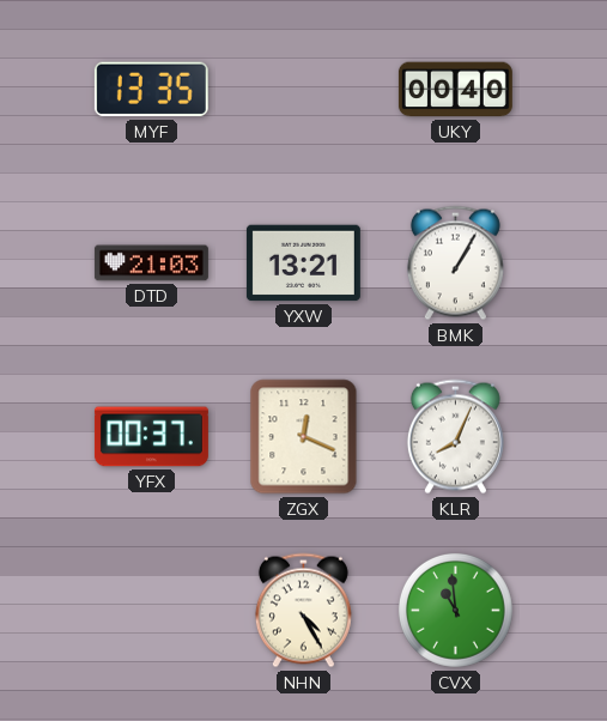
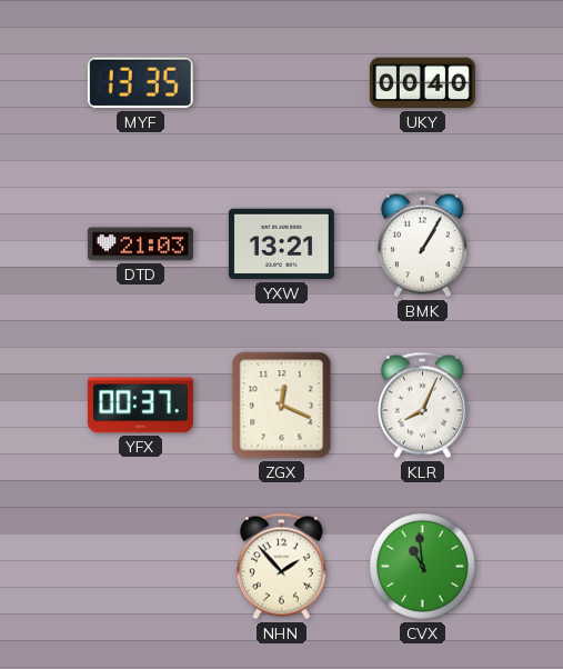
NHN: 4:25 -> 1:53
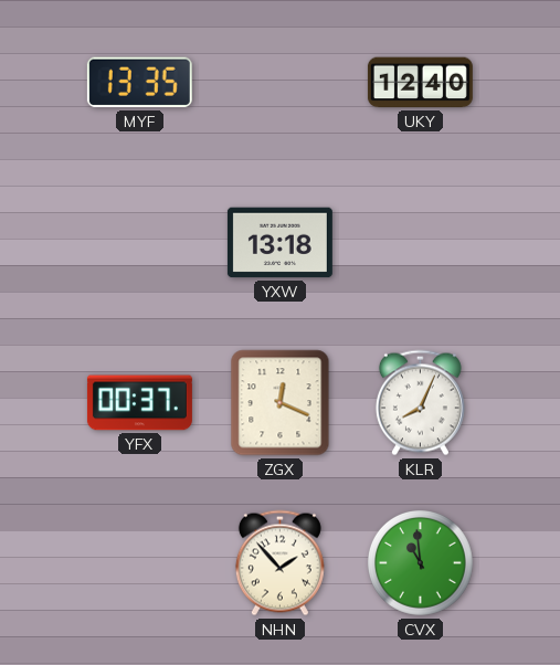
UKY: 00:40 -> 12:40
DTD: 21:03 -> none
YXW: 13:21 -> 13:18
BMK: 1:05 -> none
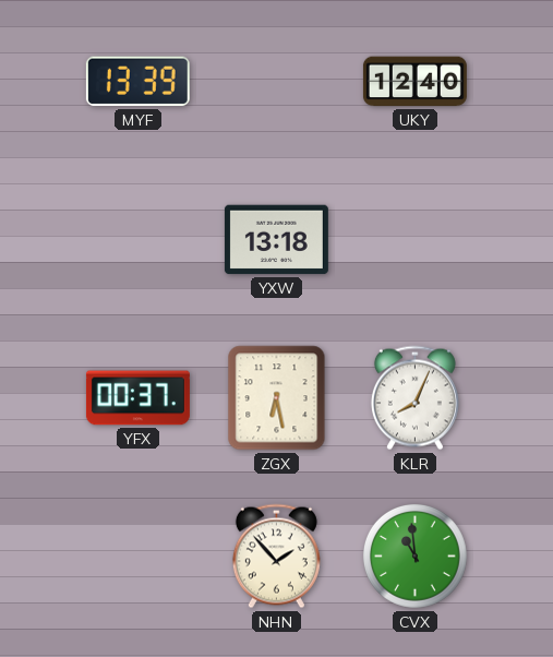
MYF: 13:35 -> 13:39
ZGX: 12:19 -> 6:28
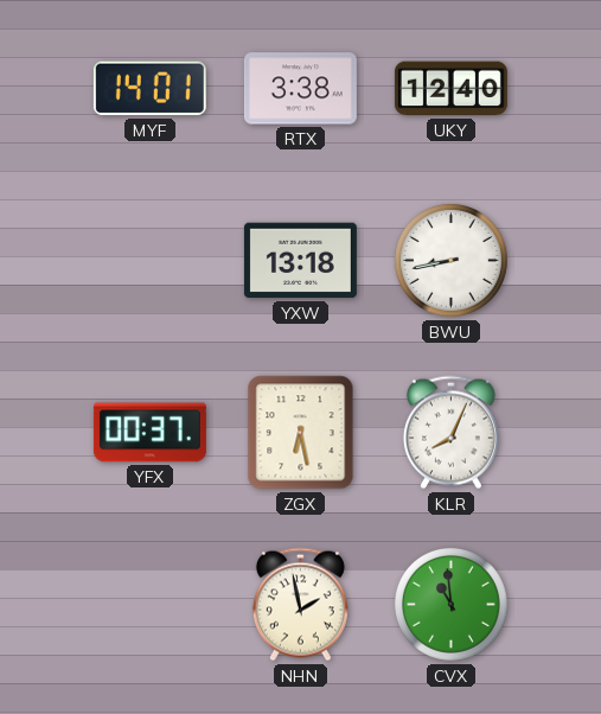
MYF: 13:39 -> 14:01
RTX: none -> 3:38
BWU: none -> 8:43
NHN: 1:53 -> 1:58
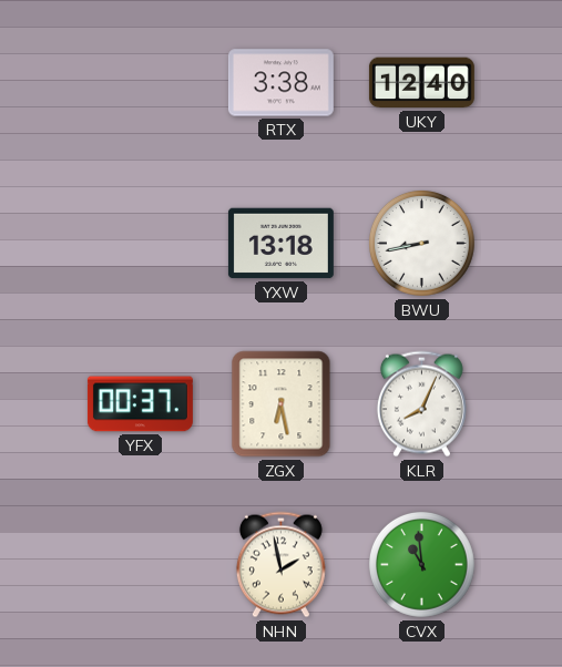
MYF: 14:01 -> none
